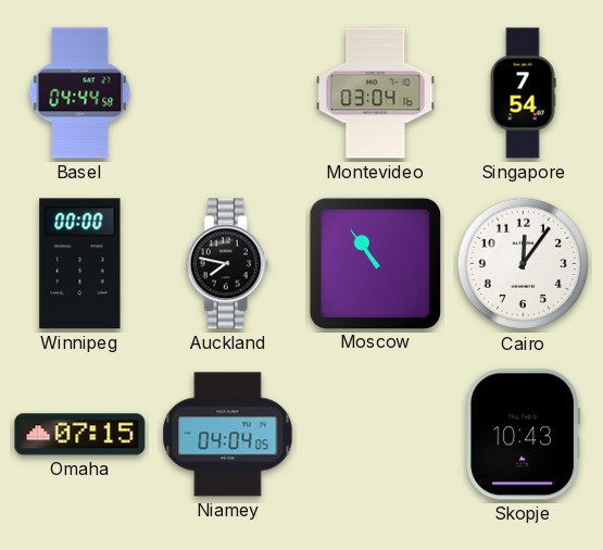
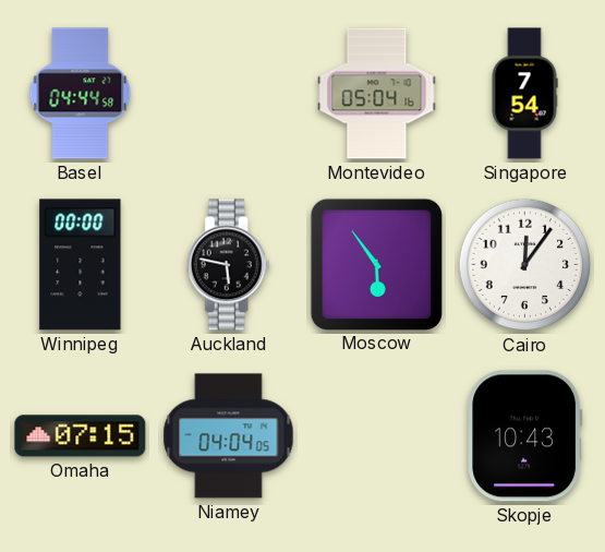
Montevideo: 03:04 -> 05:04
Auckland: 7:47 -> 5:47
Moscow: 10:54 -> 5:54
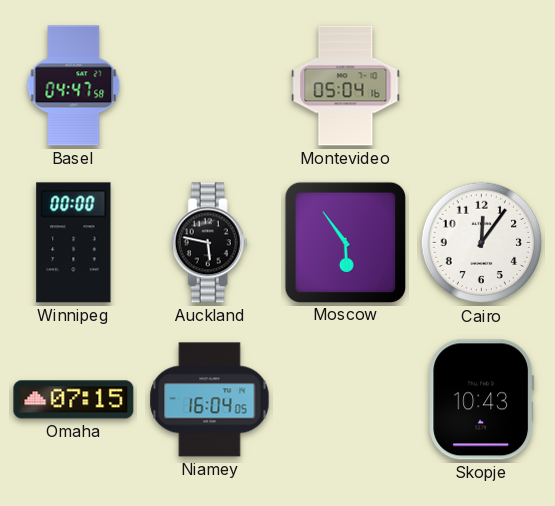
Basel: 04:44 -> 04:47
Singapore: 7:54 -> none
Niamey: 04:04 -> 16:04
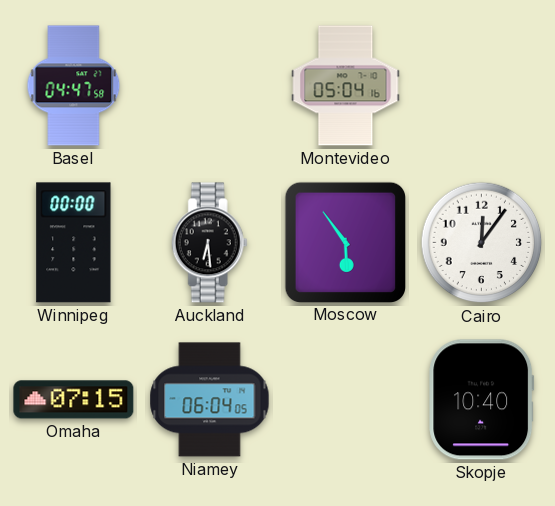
Auckland: 5:47 -> 6:29
Niamey: 16:04 -> 06:04
Skopje: 10:43 -> 10:40
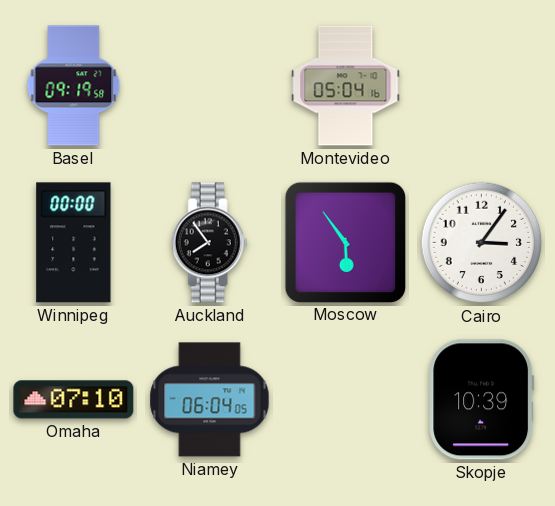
Basel: 04:47 -> 09:19
Auckland: 6:29 -> 7:54
Cairo: 12:06 -> 3:06
Omaha: 07:15 -> 07:10
Skopje: 10:40 -> 10:39
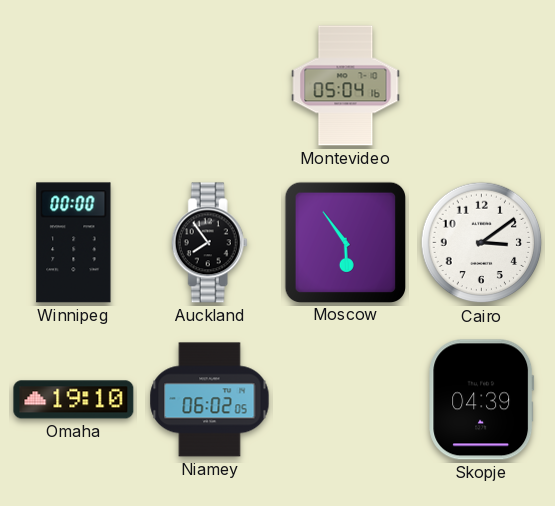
Basel: 09:19 -> none
Cairo: 3:06 -> 3:09
Omaha: 07:10 -> 19:10
Niamey: 06:04 -> 06:02
Skopje: 10:39 -> 04:39
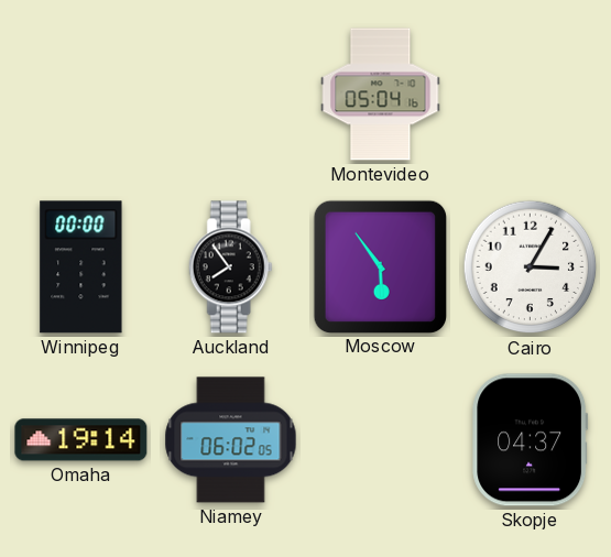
Cairo: 3:09 -> 3:05
Omaha: 19:10 -> 19:14
Skopje: 04:39 -> 04:37
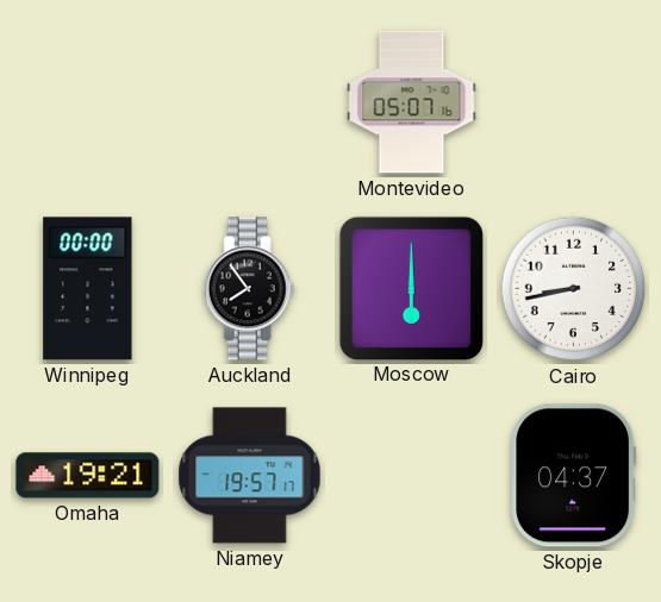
Montevideo: 05:04 -> 05:07
Moscow: 5:54 -> 6:00
Cairo: 3:05 -> 8:43
Omaha: 19:14 -> 19:21
Niamey: 06:02 -> 19:57
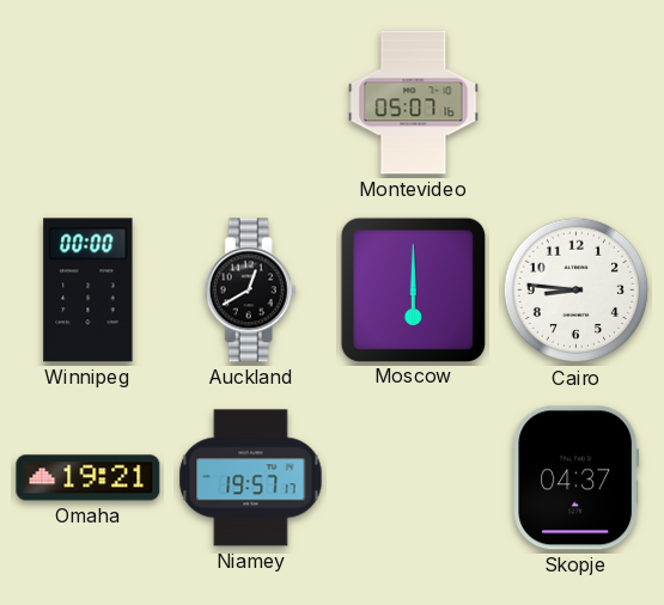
Auckland: 7:54 -> 12:40
Cairo: 8:43 -> 8:46
